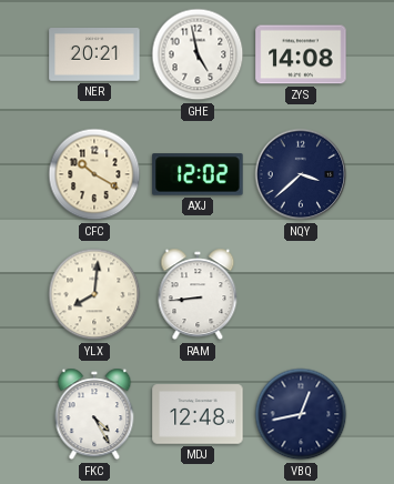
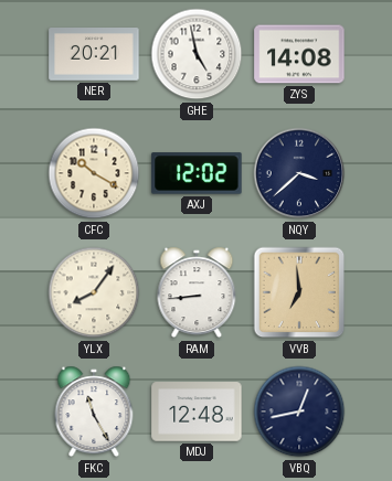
YLX: 8:01 -> 8:06
VVB: none -> 6:59
FKC: 4:25 -> 11:25
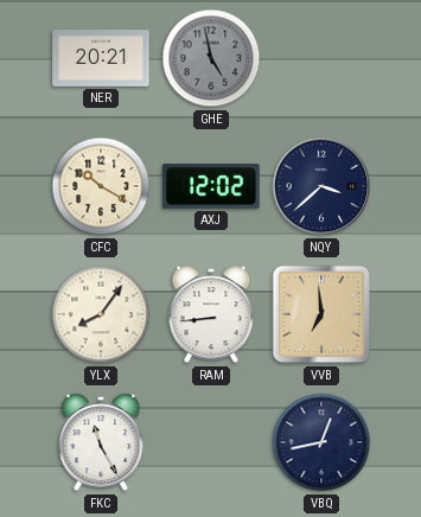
GHE dial: white -> grey
ZYS: 14:08 -> none
MDJ: 12:48 -> none
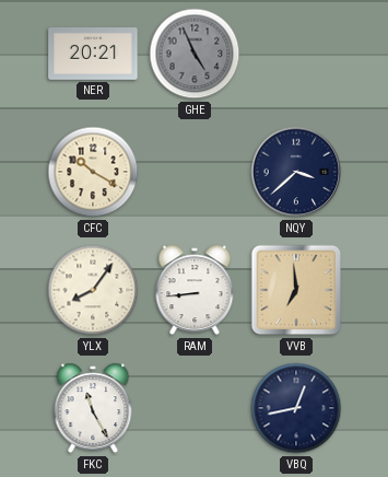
GHE: 4:58 -> 4:56
AXJ: 12:02 -> none
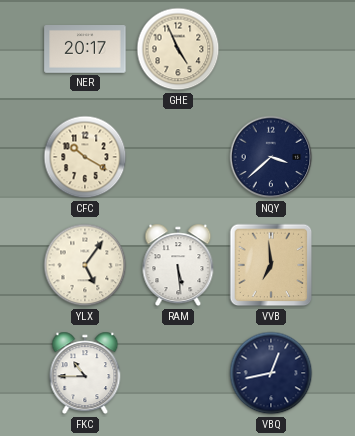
NER: 20:21 -> 20:17
GHE dial: grey -> cream
YLX: 8:06 -> 5:06
RAM: 8:44 -> 5:29
FKC: 11:25 -> 10:45
